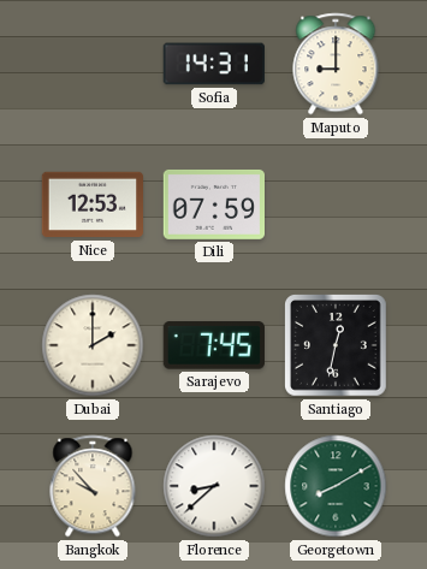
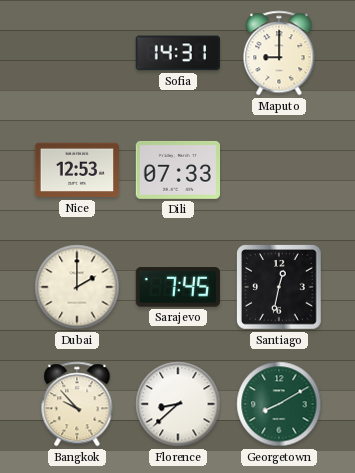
Dili: 07:59 -> 07:33
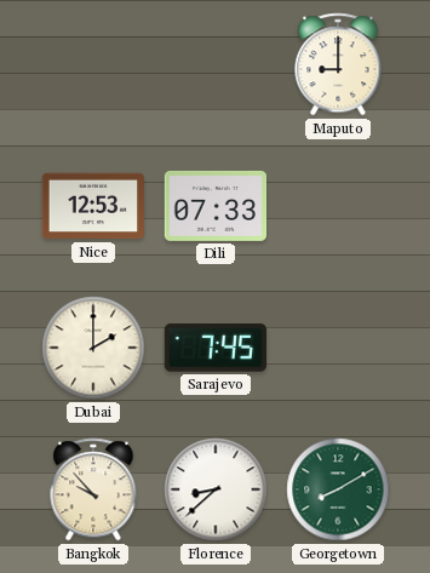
Sofia: 14:31 -> none
Santiago: 12:32 -> none
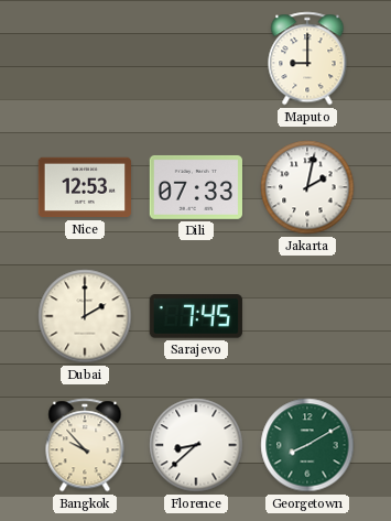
Jakarta: none -> 2:02
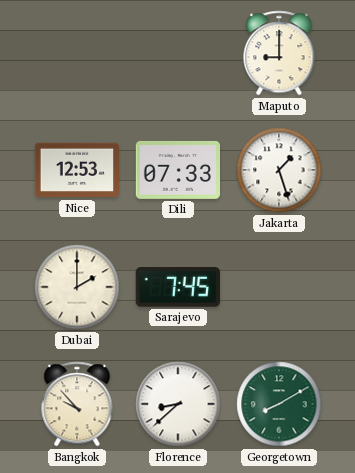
Jakarta: 2:02 -> 1:27
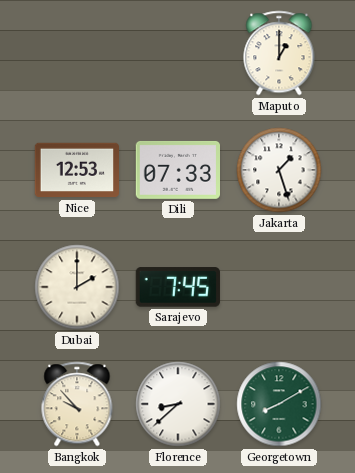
Maputo: 9:00 -> 1:00
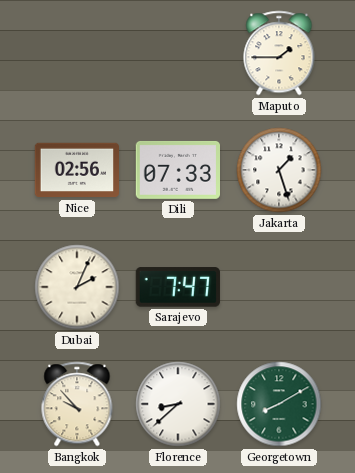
Maputo: 1:00 -> 1:45
Nice: 12:53 -> 02:56
Dubai: 2:00 -> 2:04
Sarajevo: 7:45 -> 7:47
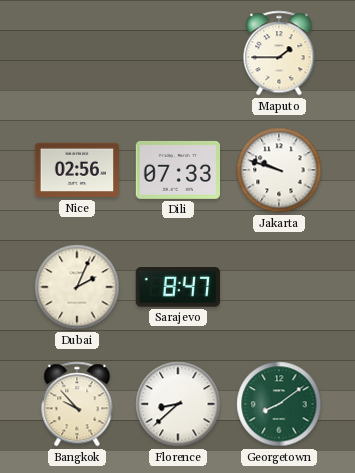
Jakarta: 1:27 -> 9:48
Sarajevo: 7:47 -> 8:47
Georgetown: 8:10 -> 8:09
